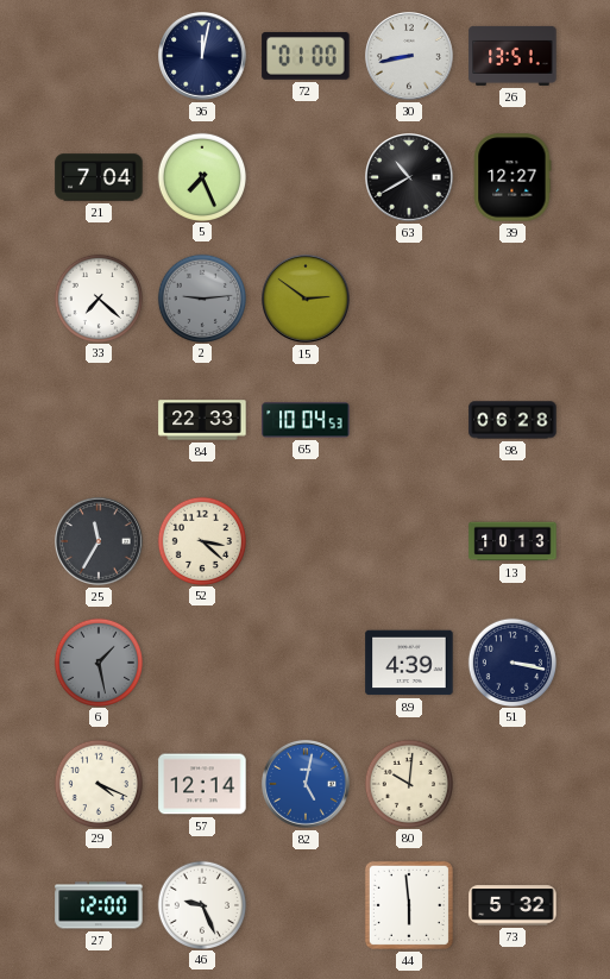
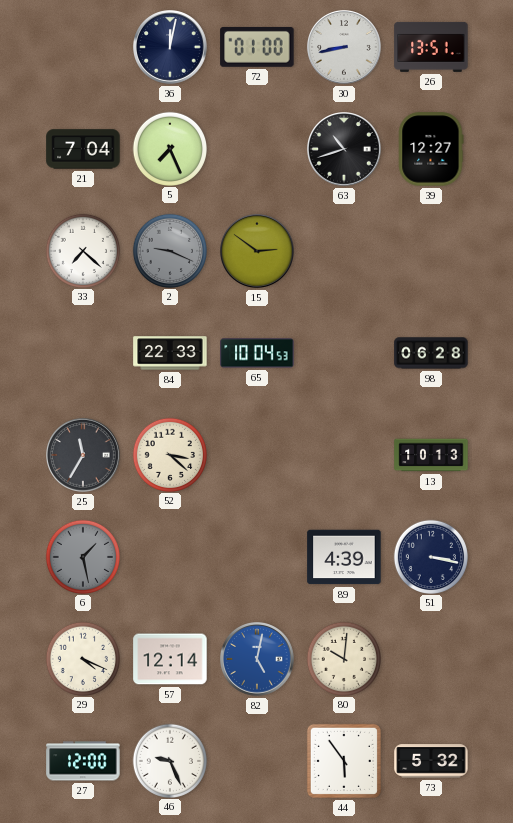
63: 10:40 -> 10:42
2: 9:14 -> 9:19
44: 5:59 -> 5:54
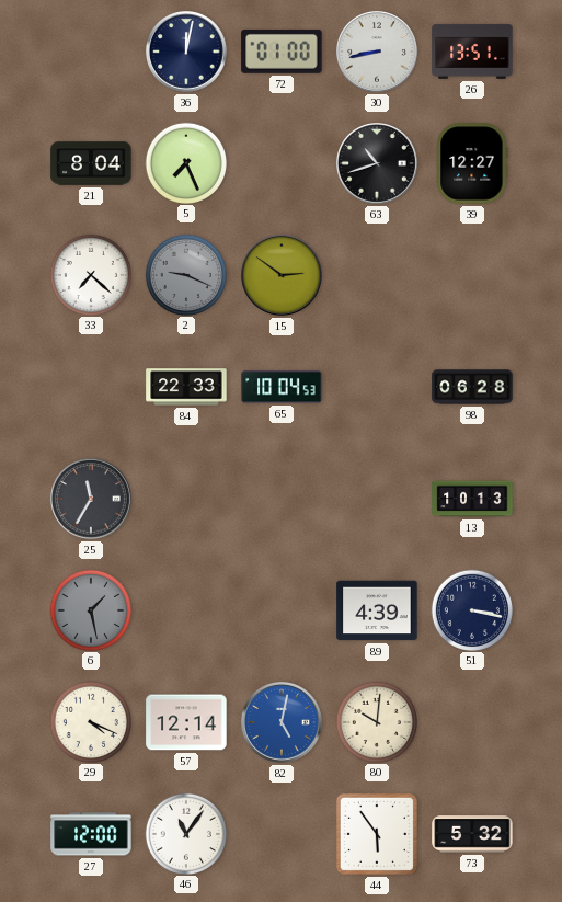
21: 7:04 -> 8:04
52: 3:22 -> none
46: 9:26 -> 11:06
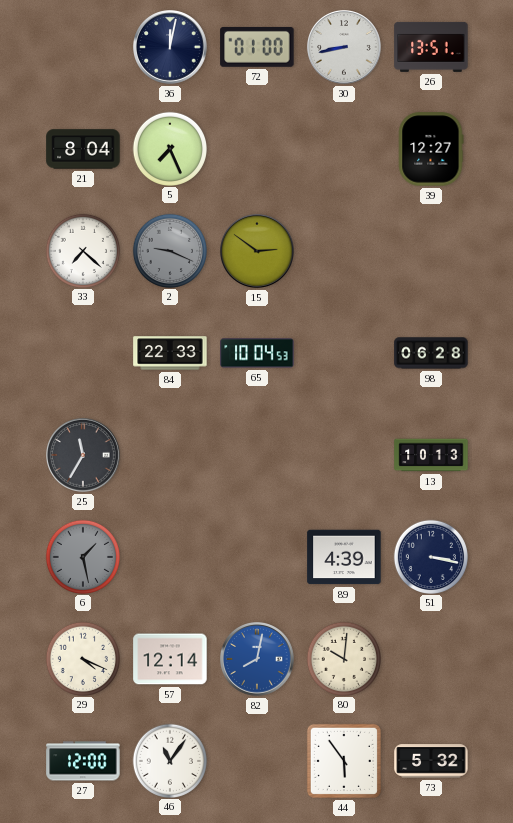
63: 10:42 -> none
82: 5:02 -> 8:02
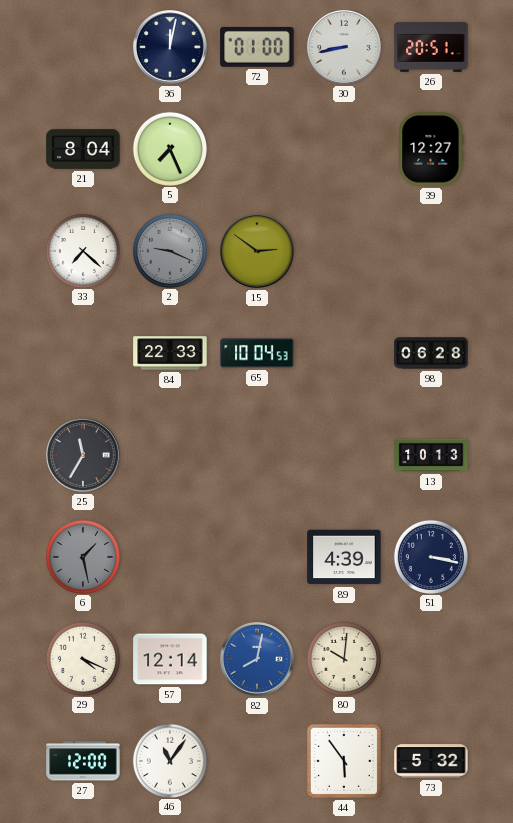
26: 13:51 -> 20:51
